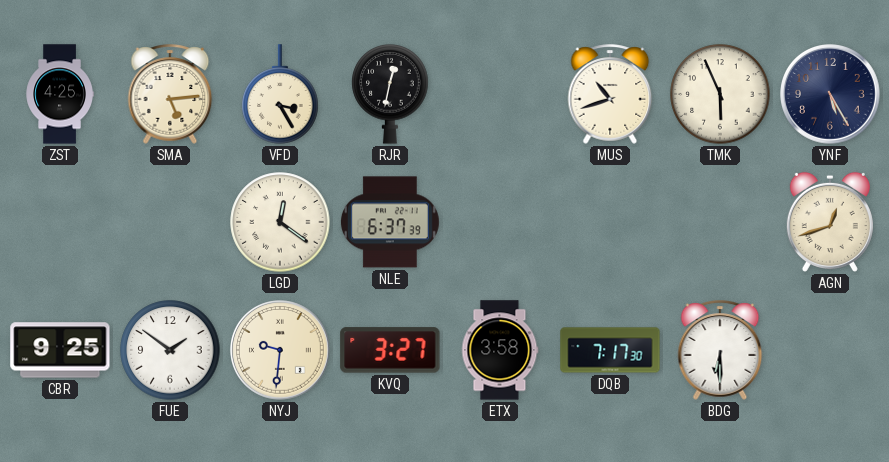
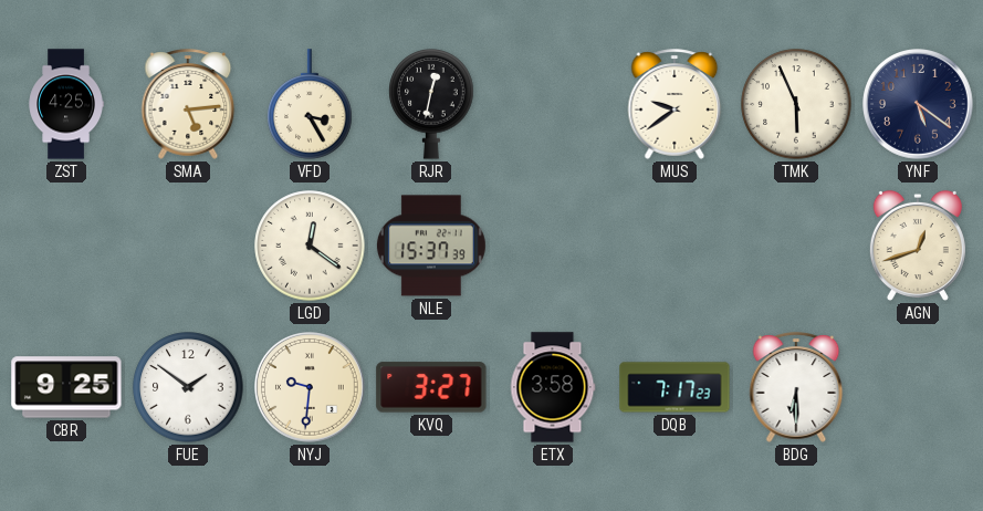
MUS: 10:42 -> 9:39
YNF: 5:25 -> 5:21
NLE: 6:37 -> 15:37
DQB: 7:17:30 -> 7:17:23
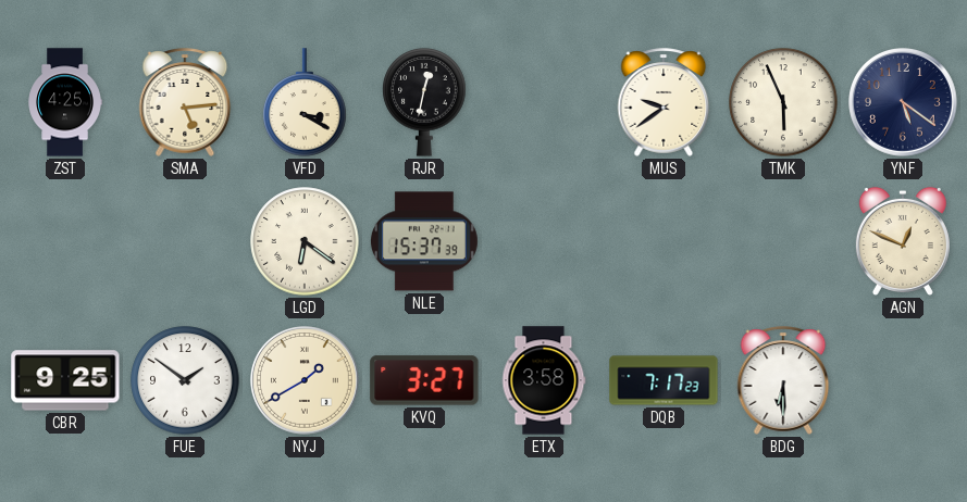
VFD: 3:25 -> 3:20
LGD: 12:21 -> 6:21
AGN: 12:42 -> 12:49
NYJ: 9:31 -> 1:40
